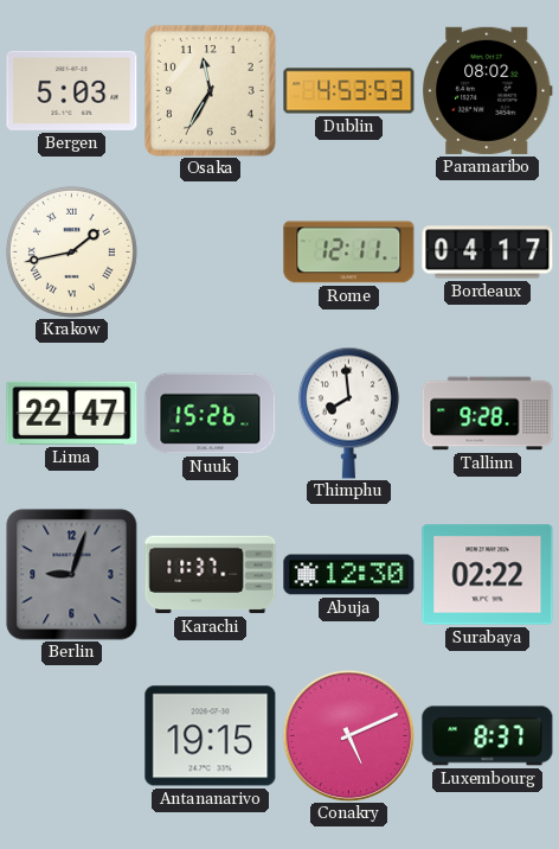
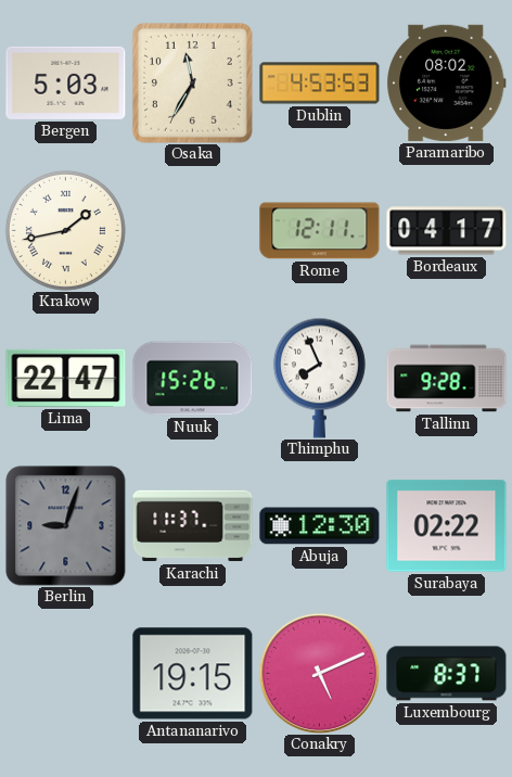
Thimphu: 7:59 -> 7:56
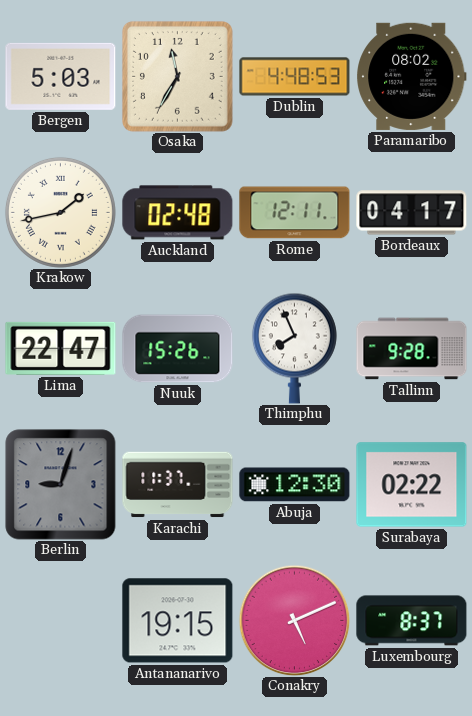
Dublin: 4:53 -> 4:48
Auckland: none -> 02:48
